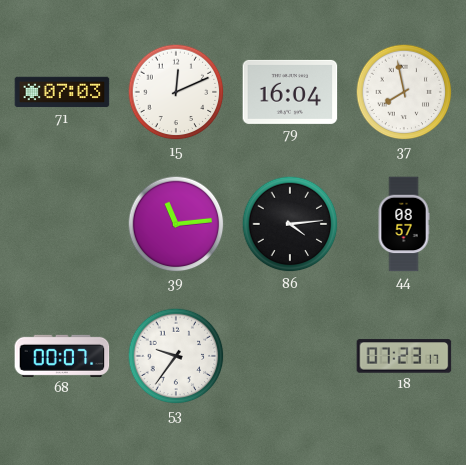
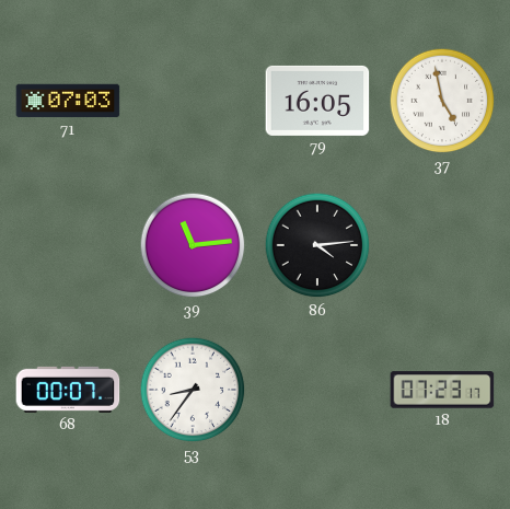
15: 12:11 -> none
79: 16:04 -> 16:05
37: 7:58 -> 4:58
44: 08:57 -> none
53: 9:36 -> 8:36
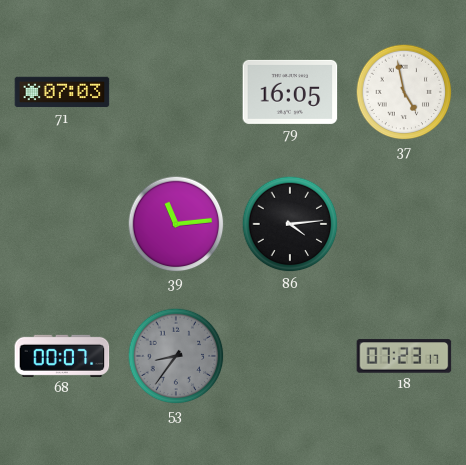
53 dial: white -> grey
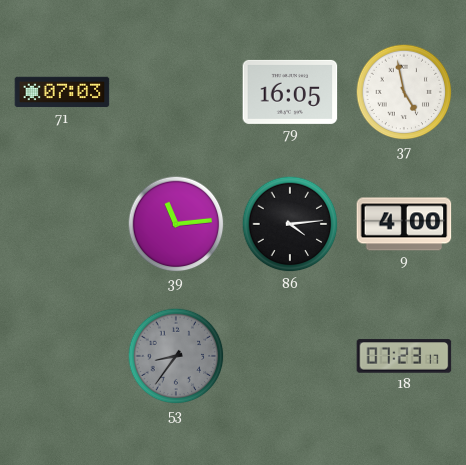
9: none -> 4:00
68: 00:07 -> none
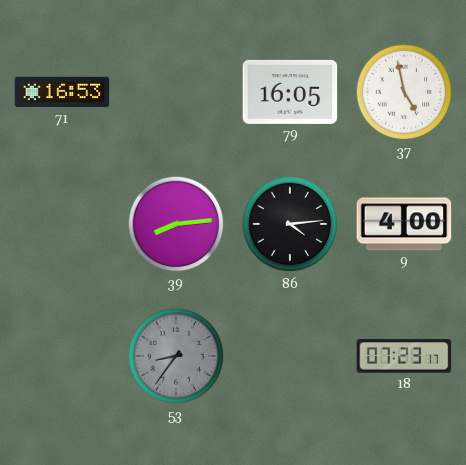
71: 07:03 -> 16:53
39: 11:14 -> 8:14
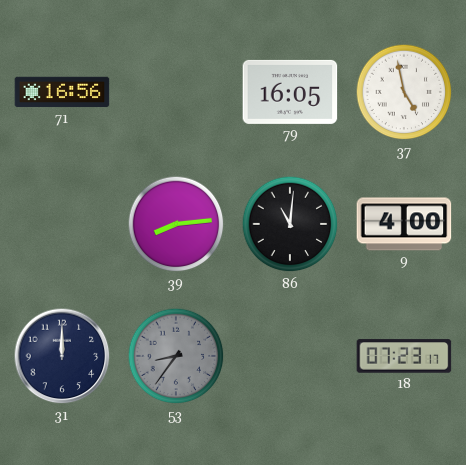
71: 16:53 -> 16:56
86: 4:14 -> 11:01
31: none -> 12:00
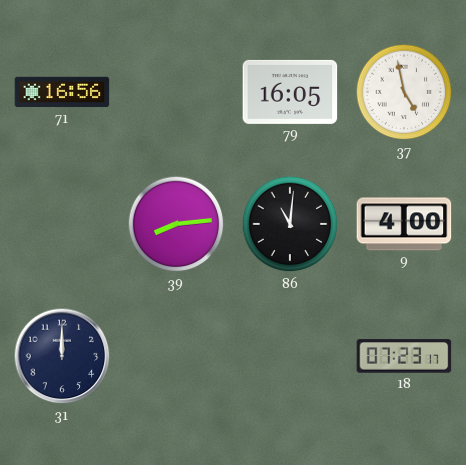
53: 8:36 -> none
